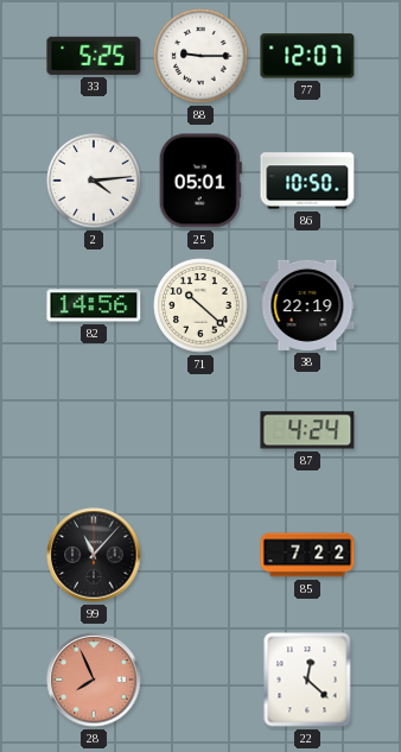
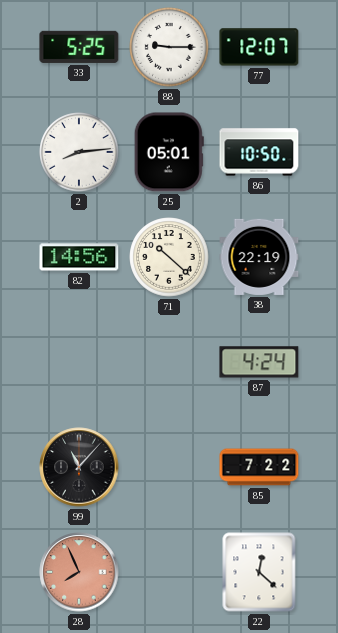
2: 4:14 -> 8:14
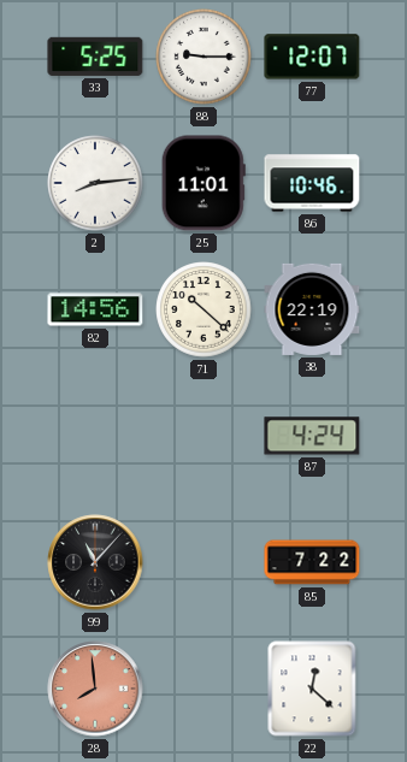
25: 05:01 -> 11:01
86: 10:50 -> 10:46
28: 7:56 -> 7:59
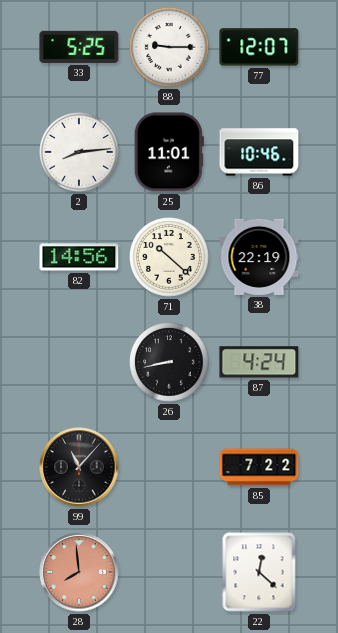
26: none -> 8:43
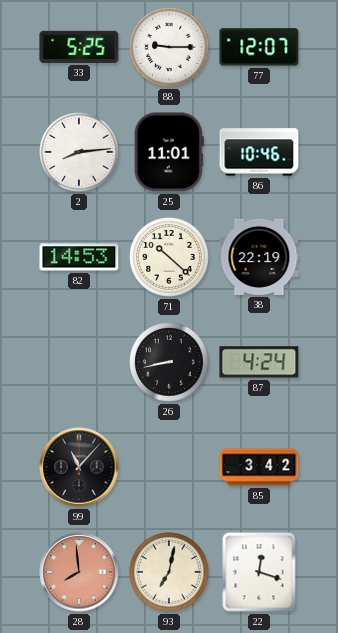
82: 14:56 -> 14:53
85: 7:22 -> 3:42
93: none -> 7:02
22: 12:22 -> 12:18
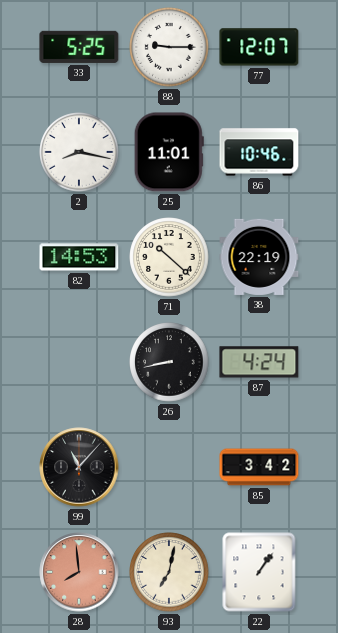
2: 8:14 -> 8:17
22: 12:18 -> 1:06
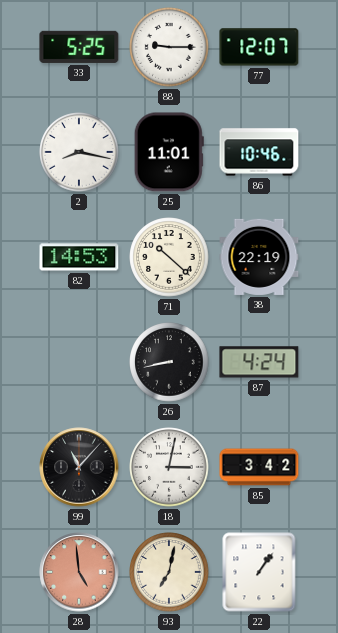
18: none -> 3:02
28: 7:59 -> 4:59
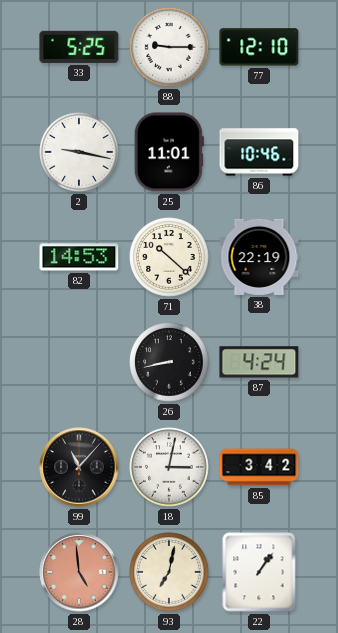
77: 12:07 -> 12:10
2: 8:17 -> 9:17
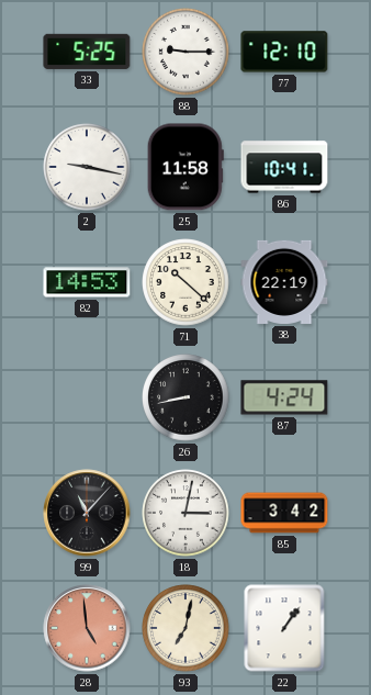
25: 11:01 -> 11:58
86: 10:46 -> 10:41
